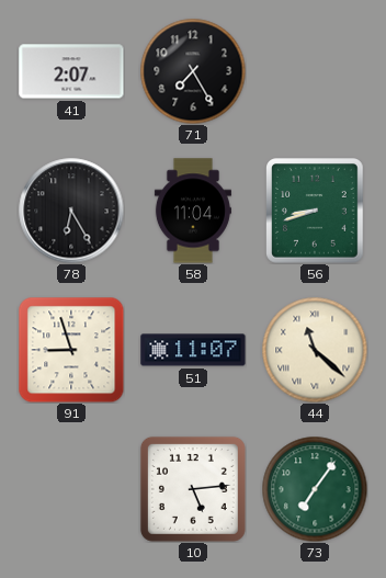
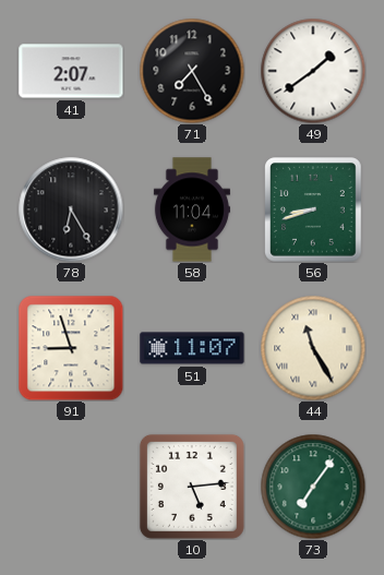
49: none -> 1:39
44: 11:22 -> 11:25
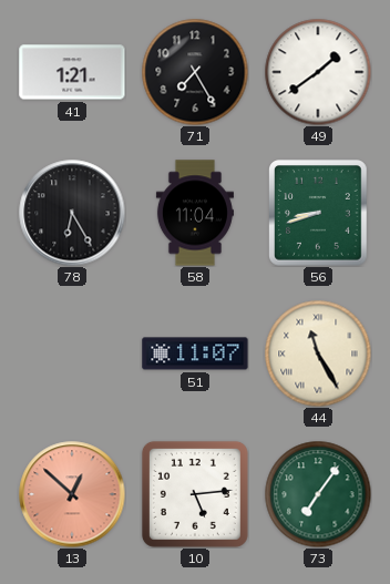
41: 2:07 -> 1:21
91: 8:57 -> none
13: none -> 12:52
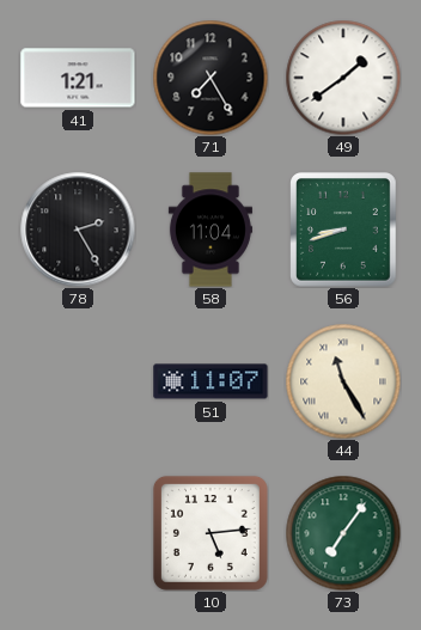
78: 6:25 -> 2:25
13: 12:52 -> none
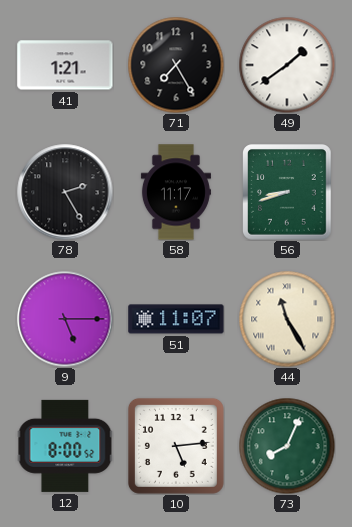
58: 11:04 -> 11:17
9: none -> 5:15
12: none -> 8:00
73: 7:06 -> 8:04
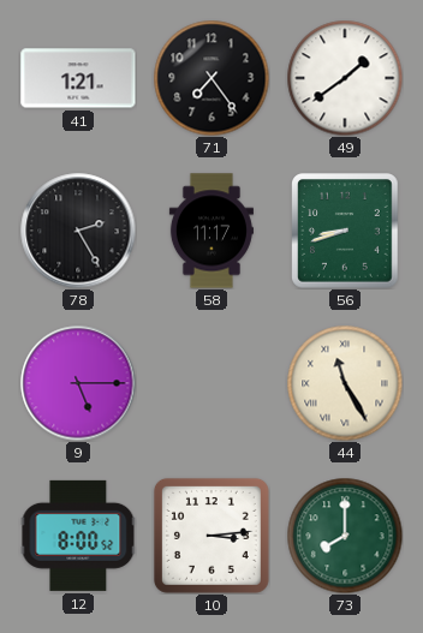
71: 7:25 -> 7:24
51: 11:07 -> none
10: 5:14 -> 3:14
73: 8:04 -> 8:00
